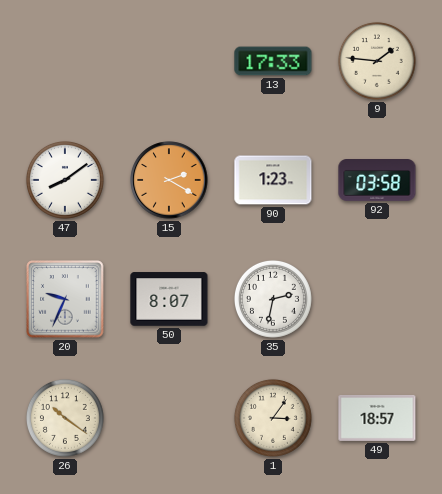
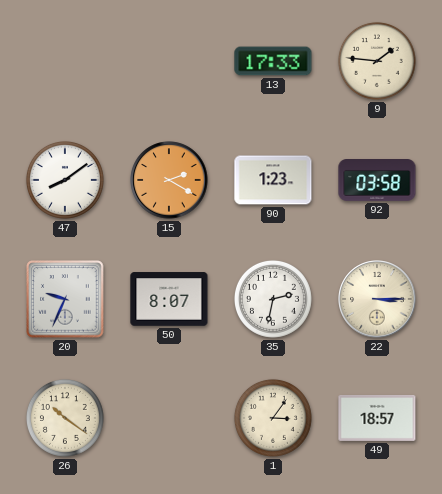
22: none -> 3:15
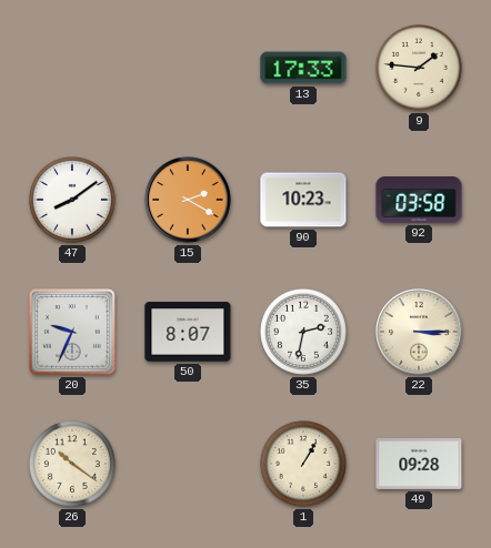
90: 1:23 -> 10:23
1: 3:06 -> 1:05
49: 18:57 -> 09:28
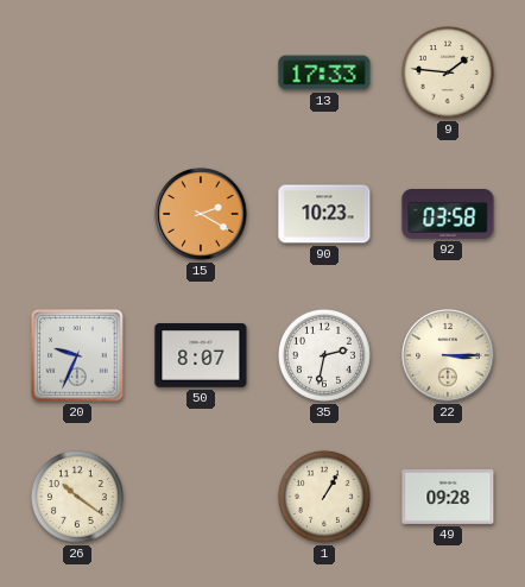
47: 8:09 -> none
